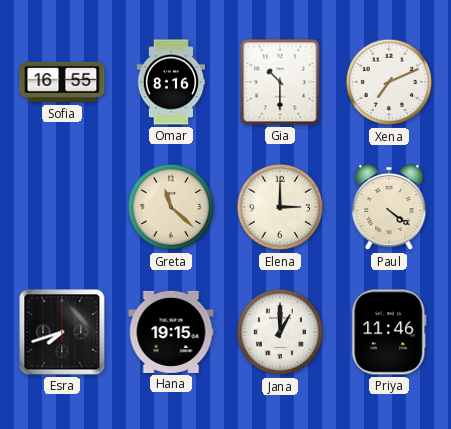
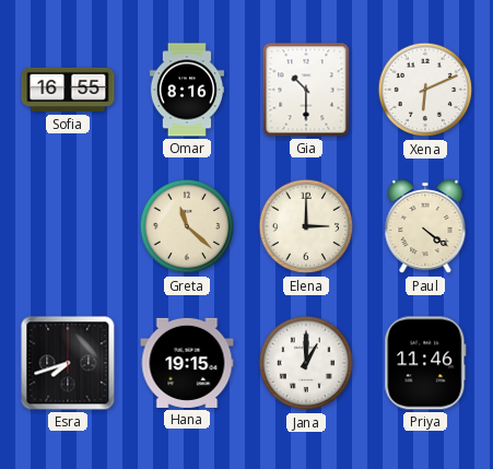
Xena: 7:11 -> 6:11
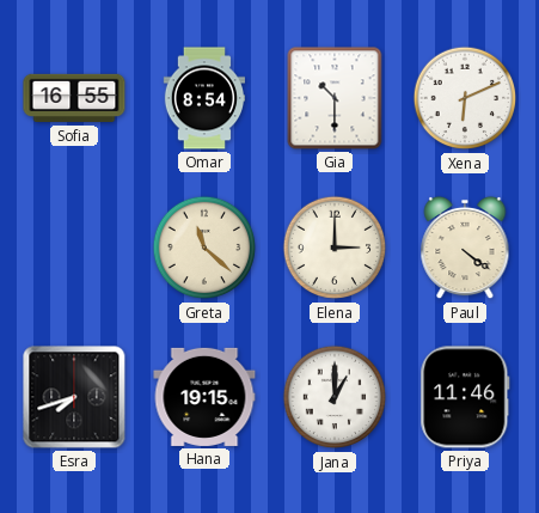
Omar: 8:16 -> 8:54
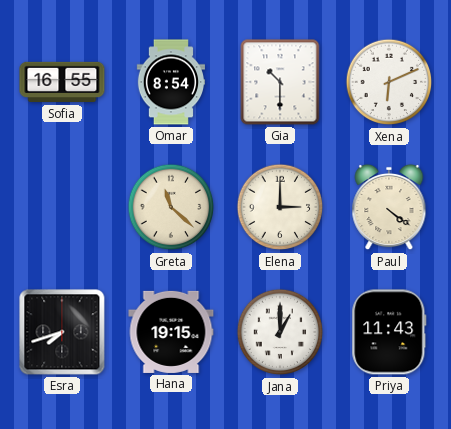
Priya: 11:46 -> 11:43
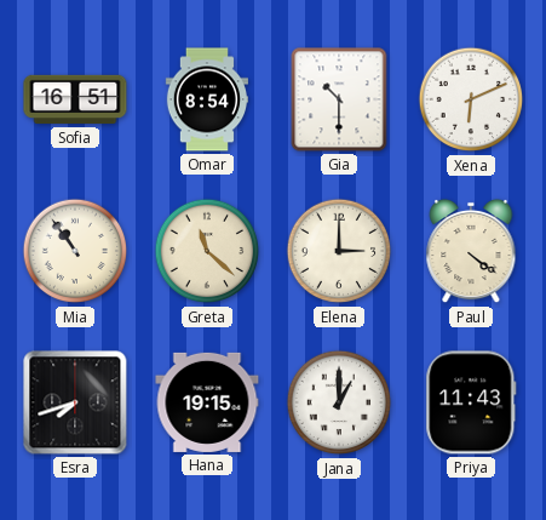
Sofia: 16:55 -> 16:51
Mia: none -> 10:54
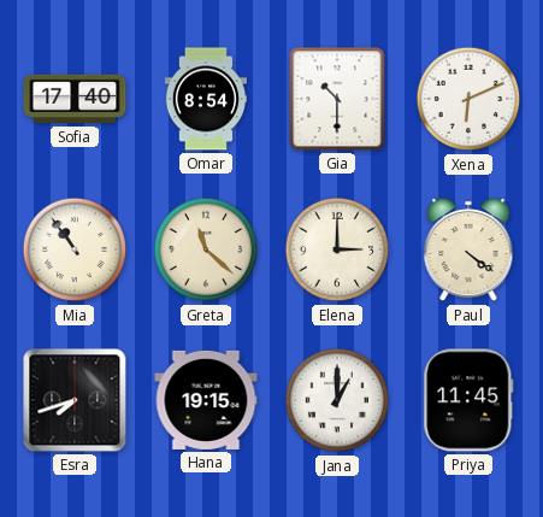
Sofia: 16:51 -> 17:40
Priya: 11:43 -> 11:45
